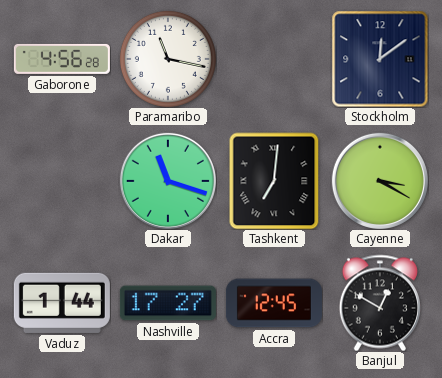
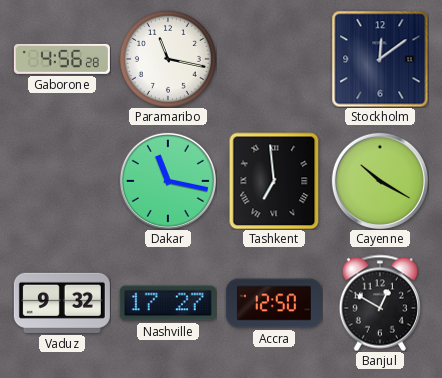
Dakar: 11:18 -> 11:17
Tashkent: 7:01 -> 6:59
Cayenne: 3:20 -> 10:20
Vaduz: 1:44 -> 9:32
Accra: 12:45 -> 12:50
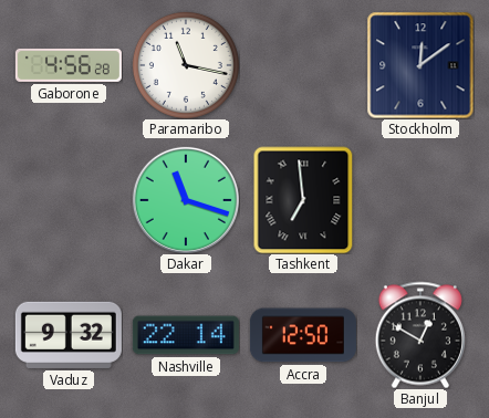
Dakar: 11:17 -> 11:18
Cayenne: 10:20 -> none
Nashville: 17:27 -> 22:14
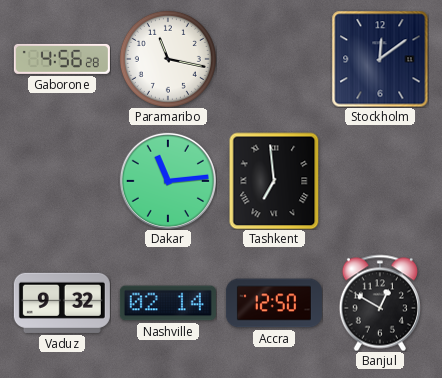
Dakar: 11:18 -> 11:14
Nashville: 22:14 -> 02:14
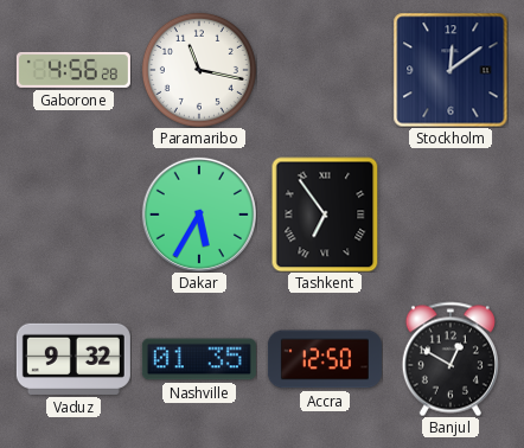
Dakar: 11:14 -> 5:35
Tashkent: 6:59 -> 6:54
Nashville: 02:14 -> 01:35
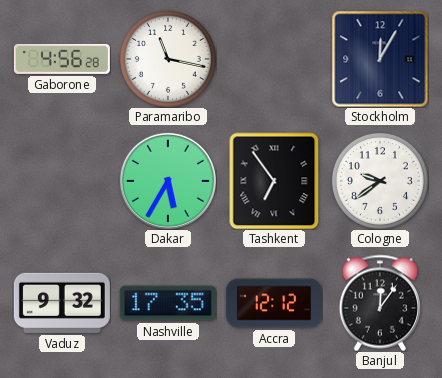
Stockholm: 12:09 -> 12:05
Cologne: none -> 9:39
Nashville: 01:35 -> 17:35
Accra: 12:50 -> 12:12
Banjul: 12:50 -> 12:06
